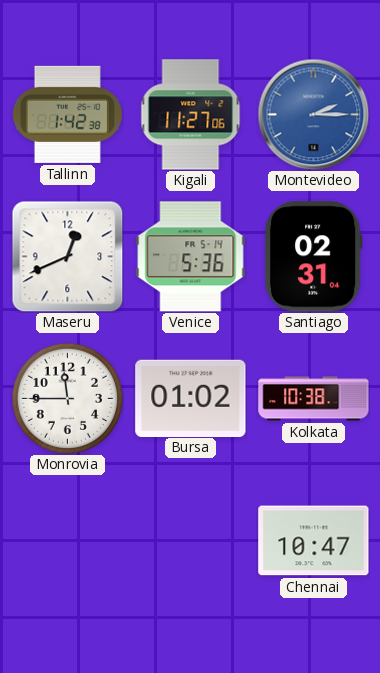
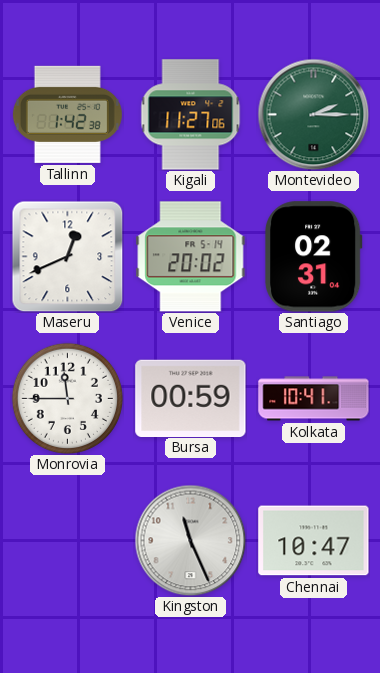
Montevideo dial: blue -> green
Venice: 5:36 -> 20:02
Bursa: 01:02 -> 00:59
Kolkata: 10:38 -> 10:41
Kingston: none -> 11:26
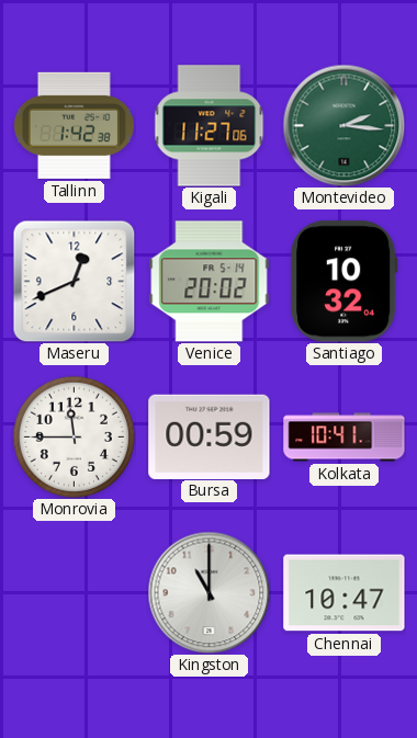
Montevideo: 2:15 -> 2:16
Santiago: 02:31 -> 10:32
Kingston: 11:26 -> 11:00
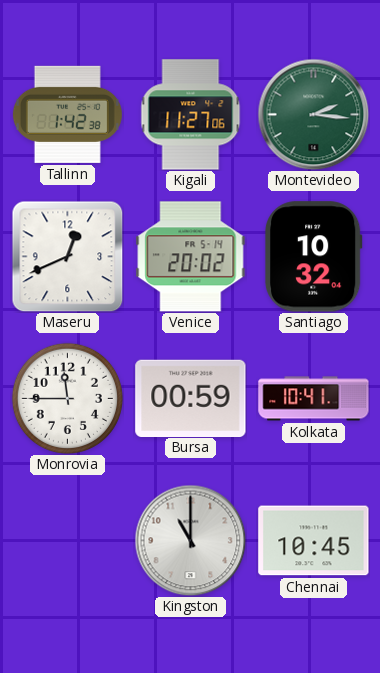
Chennai: 10:47 -> 10:45
